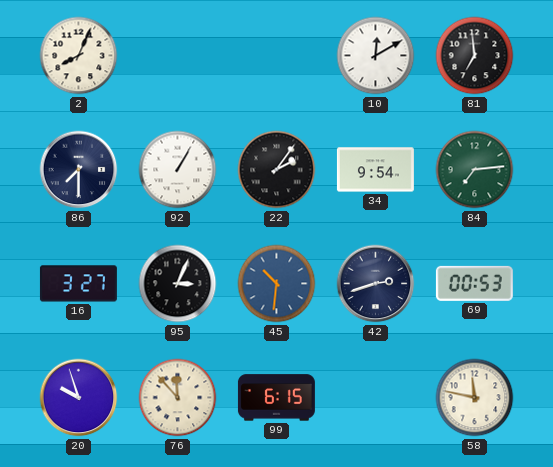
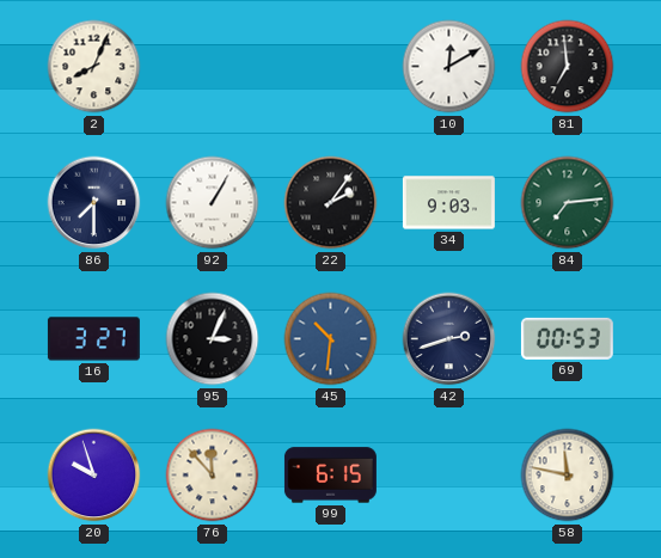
34: 9:54 -> 9:03
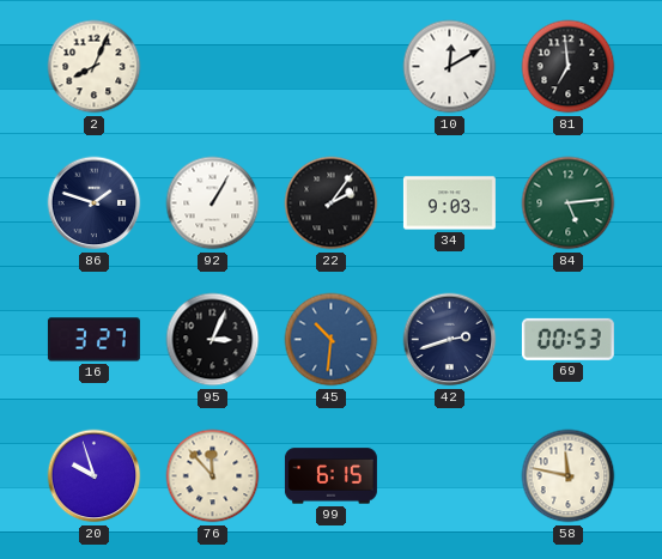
86: 7:30 -> 1:48
84: 7:14 -> 5:14
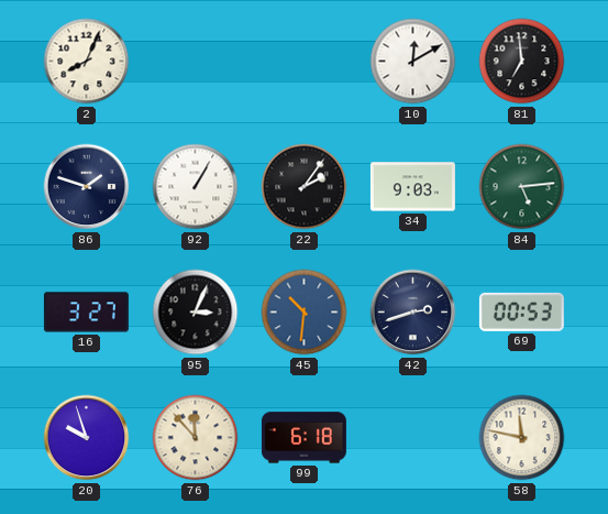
99: 6:15 -> 6:18
